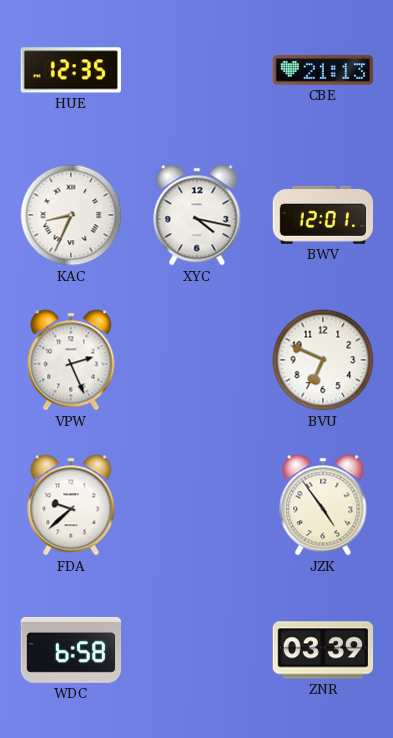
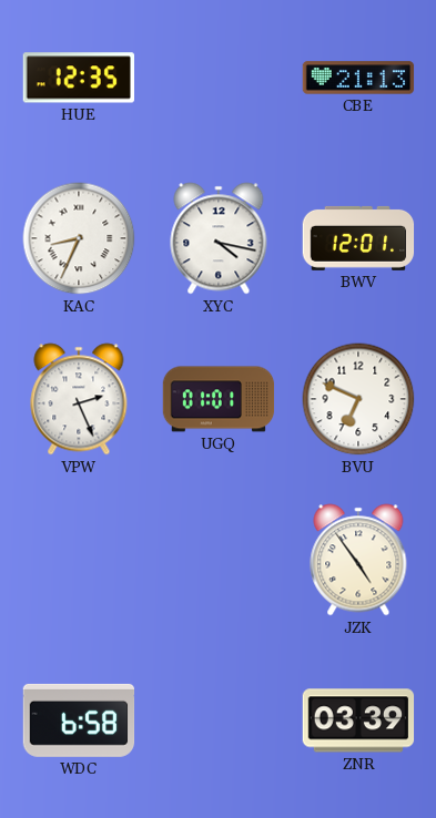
UGQ: none -> 01:01
FDA: 9:38 -> none
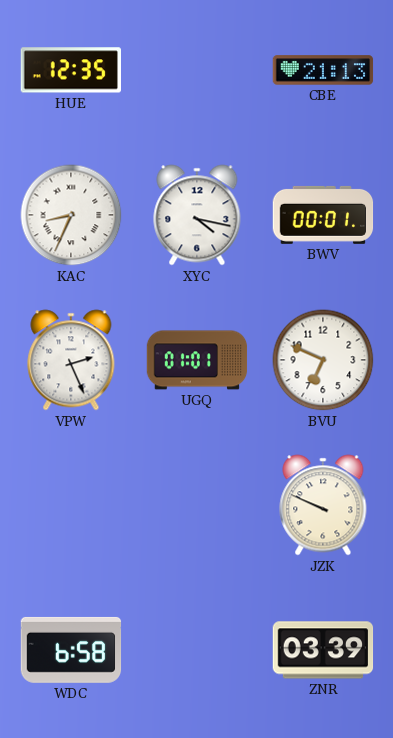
BWV: 12:01 -> 00:01
JZK: 4:54 -> 9:49
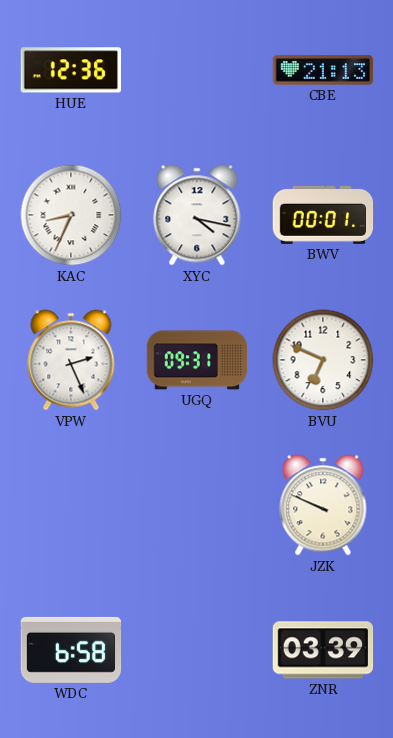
HUE: 12:35 -> 12:36
UGQ: 01:01 -> 09:31
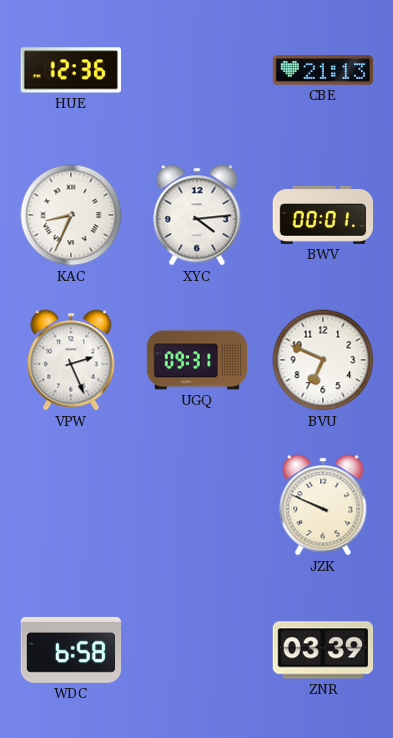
XYC: 4:17 -> 4:14
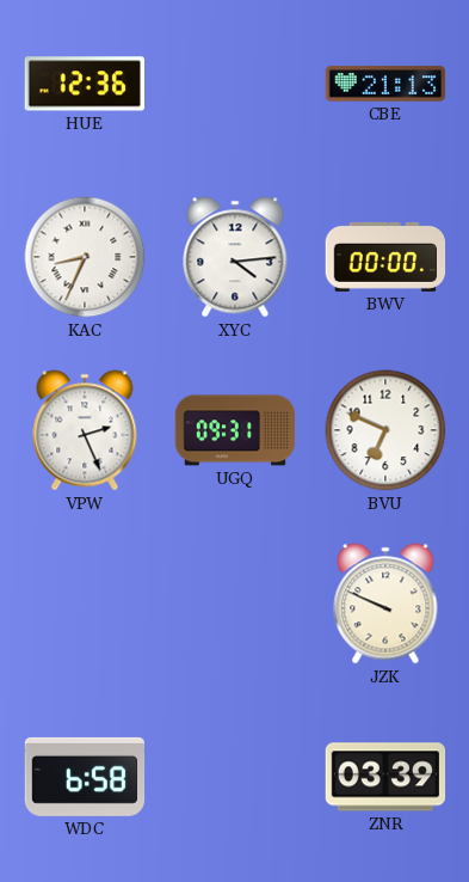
BWV: 00:01 -> 00:00
